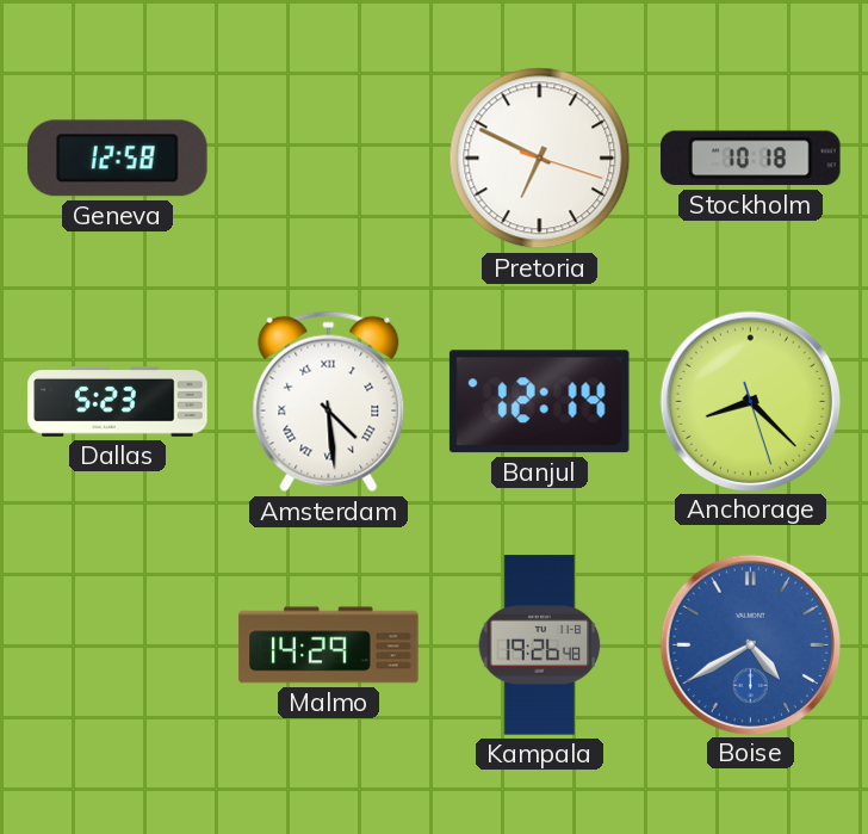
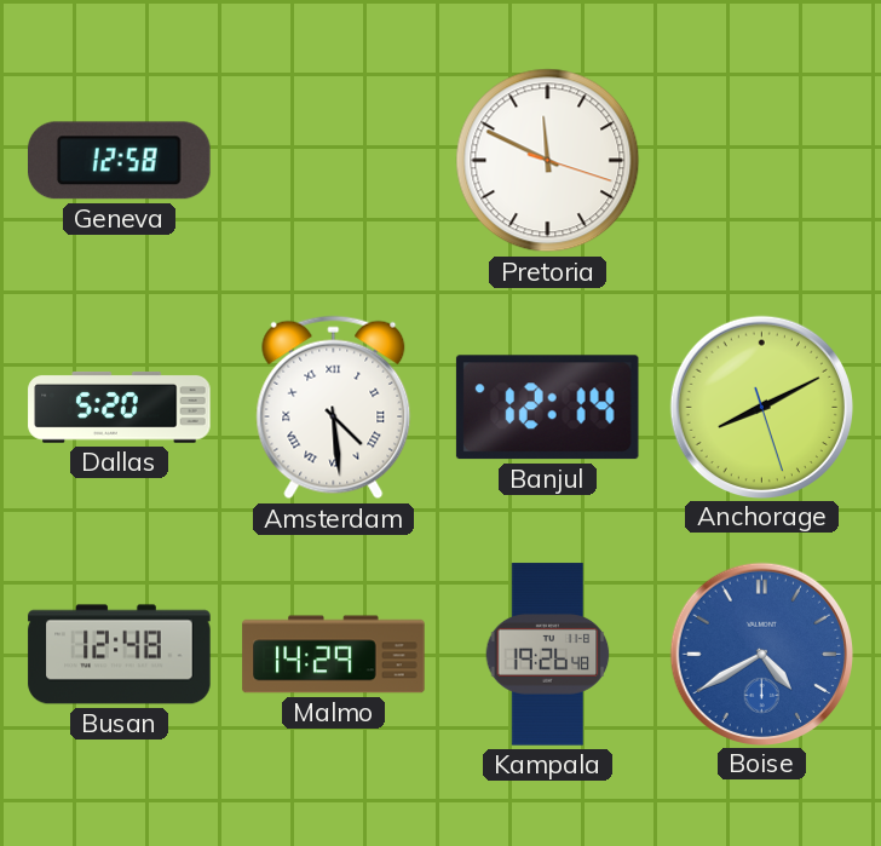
Pretoria: 6:49 -> 11:49
Stockholm: 10:18 -> none
Dallas: 5:23 -> 5:20
Anchorage: 8:22 -> 8:10
Busan: none -> 12:48
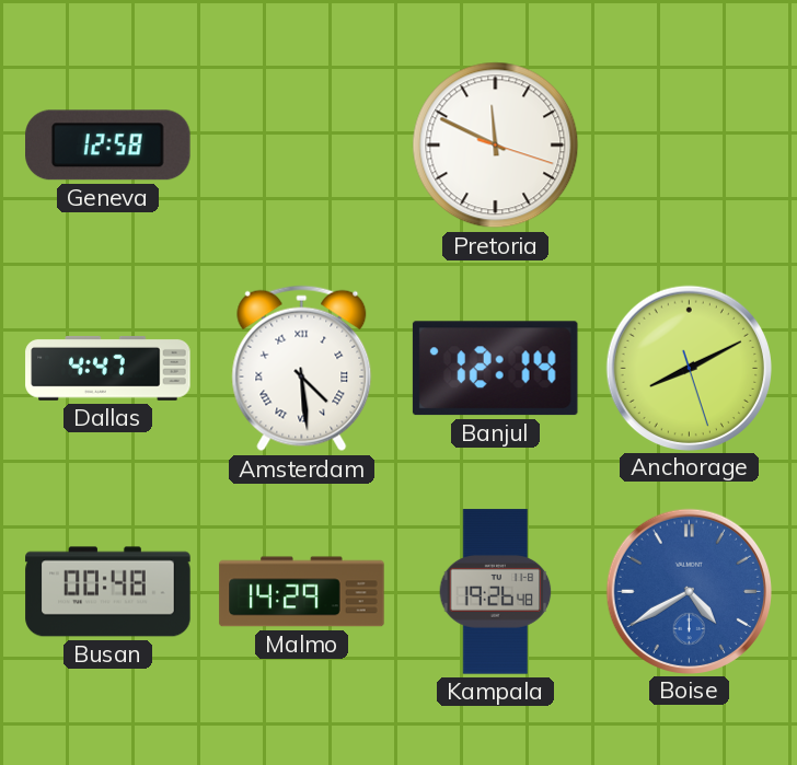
Dallas: 5:20 -> 4:47
Busan: 12:48 -> 00:48
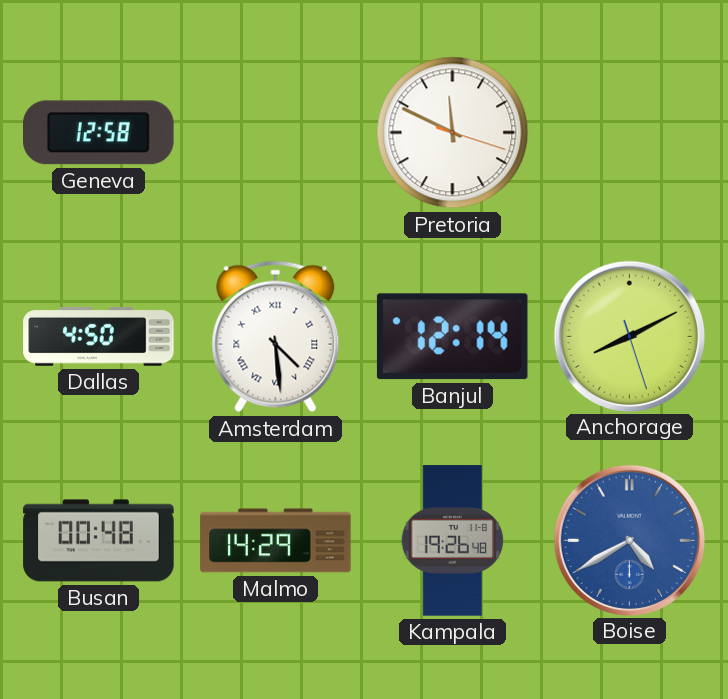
Dallas: 4:47 -> 4:50
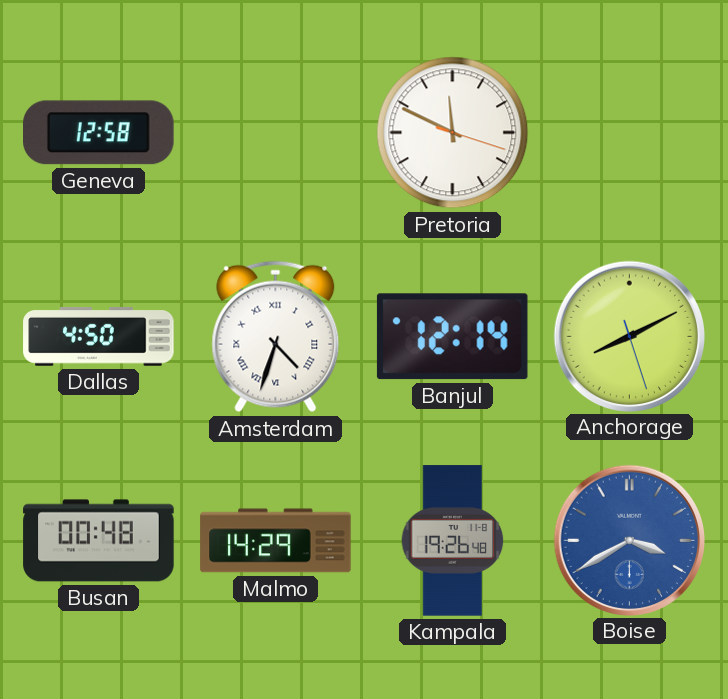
Amsterdam: 4:29 -> 4:33
Boise: 4:40 -> 3:40
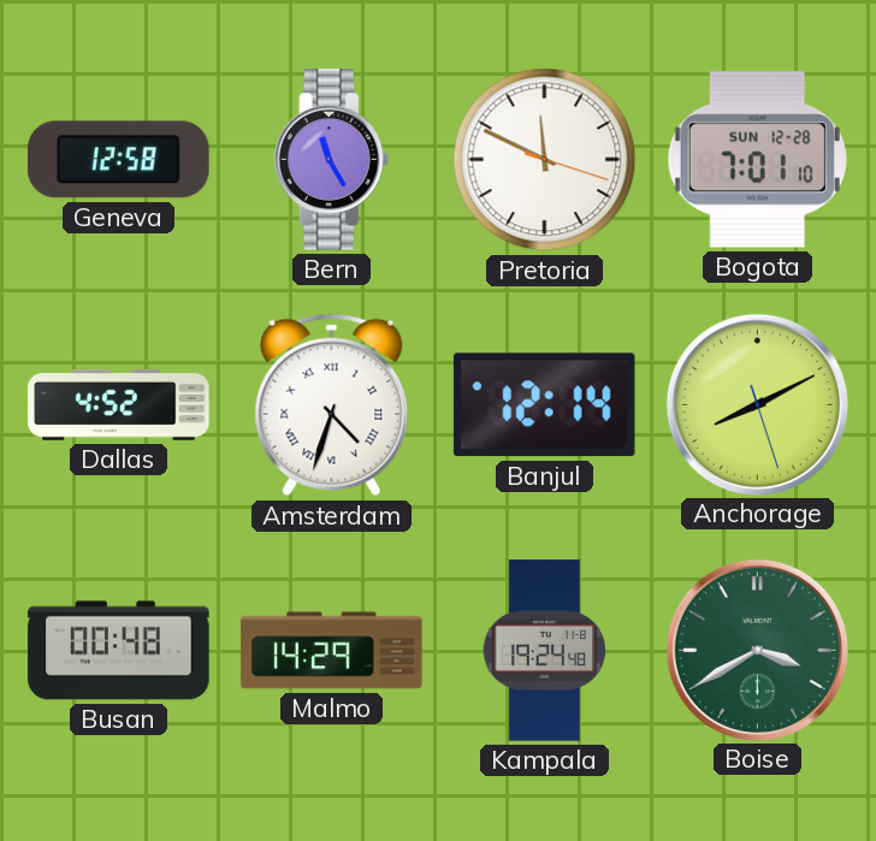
Bern: none -> 11:25
Bogota: none -> 7:01
Dallas: 4:50 -> 4:52
Kampala: 19:26 -> 19:24
Boise dial: blue -> green
